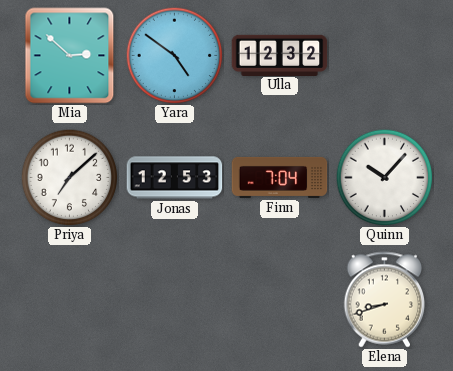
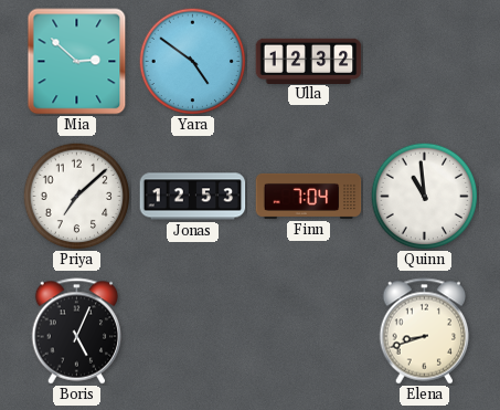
Quinn: 10:07 -> 10:59
Boris: none -> 5:04
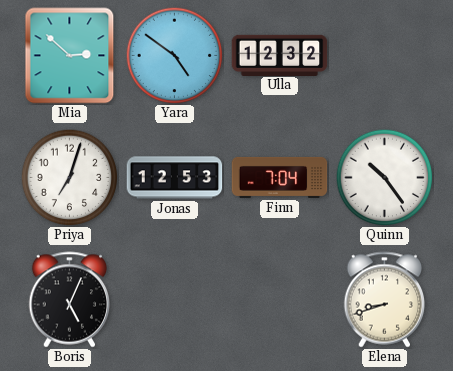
Priya: 7:08 -> 7:03
Quinn: 10:59 -> 10:24
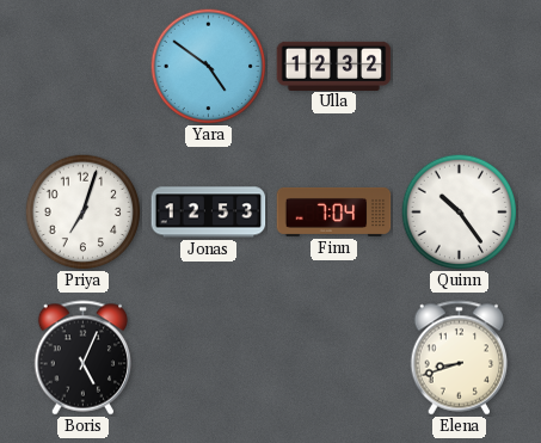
Mia: 2:52 -> none
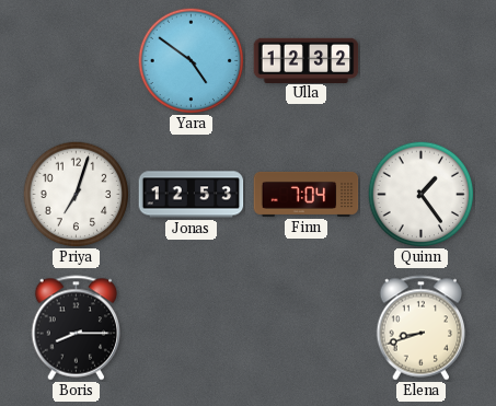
Quinn: 10:24 -> 1:24
Boris: 5:04 -> 8:15
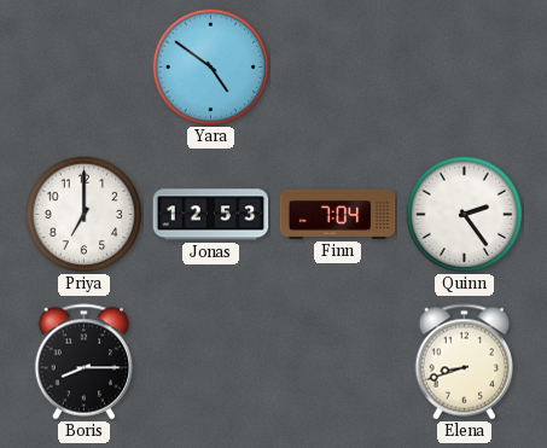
Ulla: 12:32 -> none
Priya: 7:03 -> 7:00
Quinn: 1:24 -> 2:24
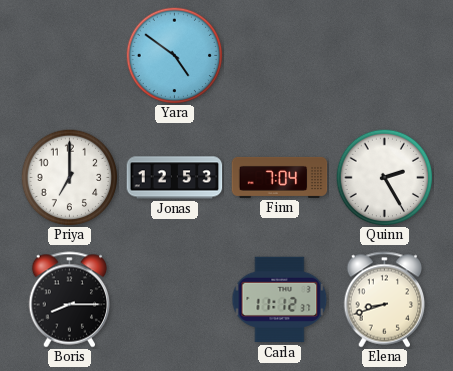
Quinn: 2:24 -> 2:25
Carla: none -> 11:12
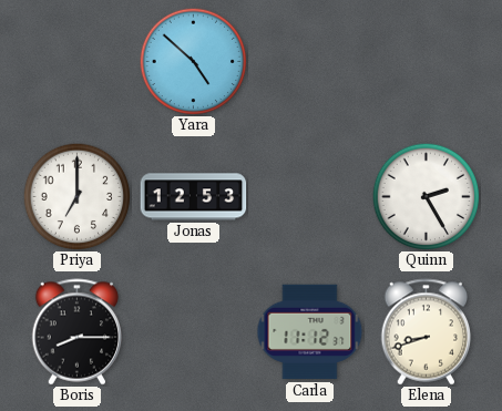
Yara: 4:51 -> 4:52
Finn: 7:04 -> none
